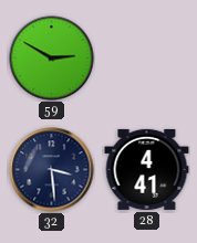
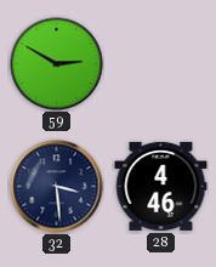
28: 4:41 -> 4:46
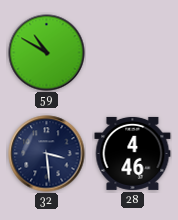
59: 2:50 -> 10:50
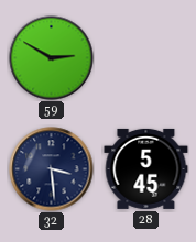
59: 10:50 -> 2:50
28: 4:46 -> 5:45
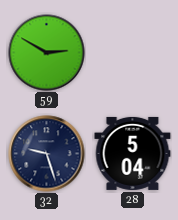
32: 3:29 -> 9:27
28: 5:45 -> 5:04
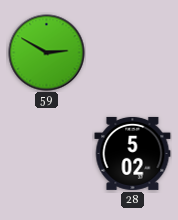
32: 9:27 -> none
28: 5:04 -> 5:02
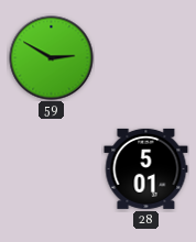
28: 5:02 -> 5:01
